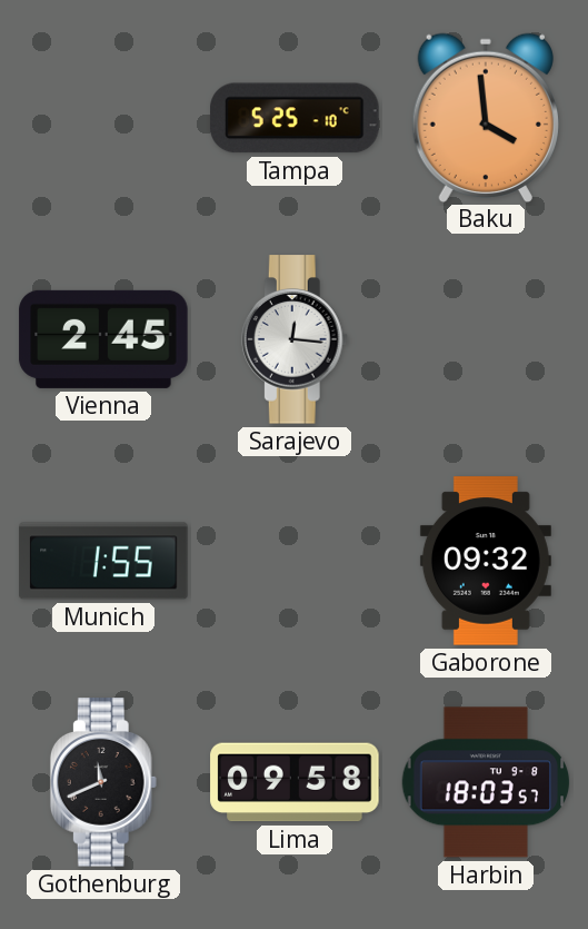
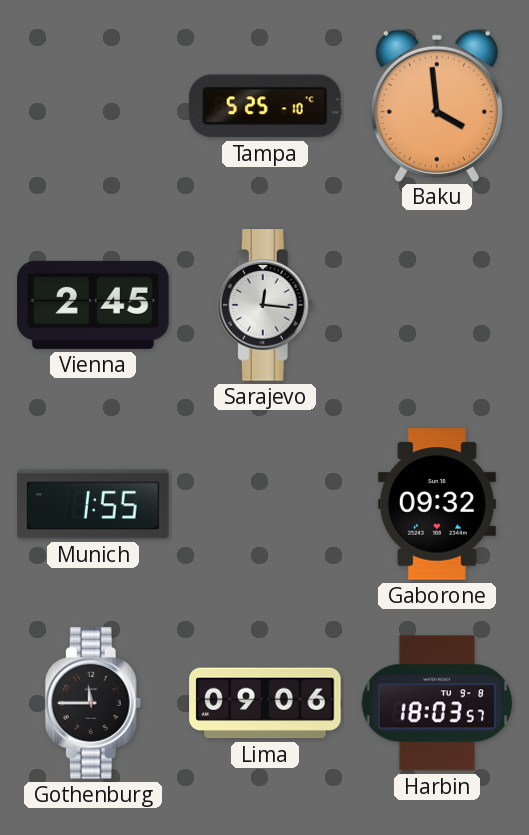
Gothenburg: 11:41 -> 11:45
Lima: 09:58 -> 09:06
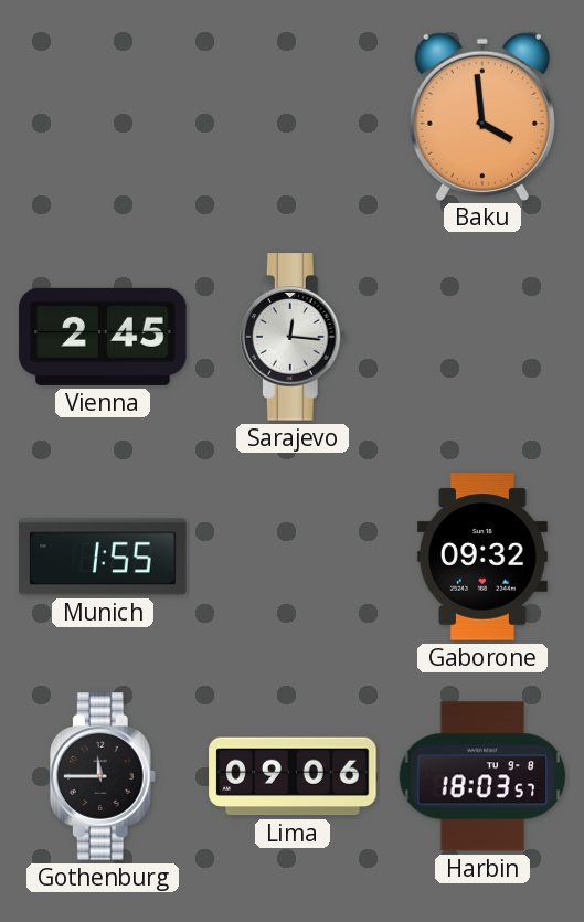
Tampa: 5:25 -> none
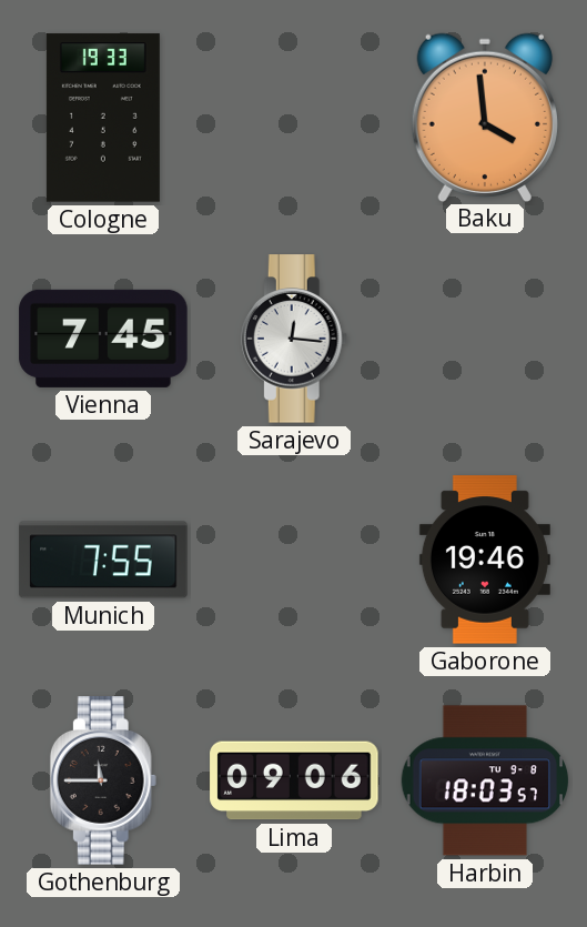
Cologne: none -> 19:33
Vienna: 2:45 -> 7:45
Munich: 1:55 -> 7:55
Gaborone: 09:32 -> 19:46
